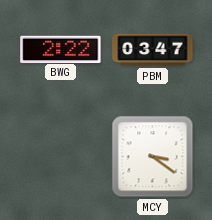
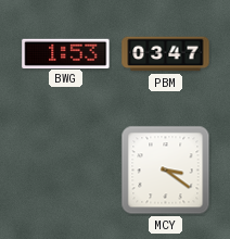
BWG: 2:22 -> 1:53
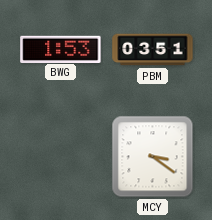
PBM: 03:47 -> 03:51
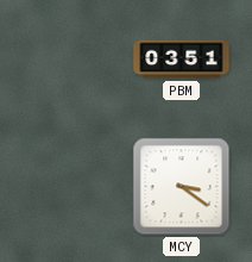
BWG: 1:53 -> none
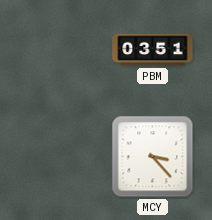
MCY: 3:21 -> 3:23
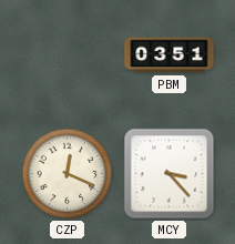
CZP: none -> 12:19
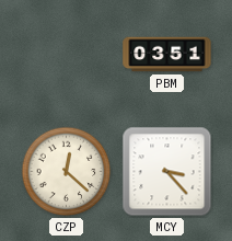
CZP: 12:19 -> 12:22
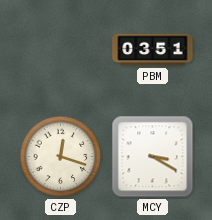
CZP: 12:22 -> 12:18
MCY: 3:23 -> 3:20
